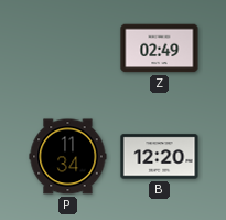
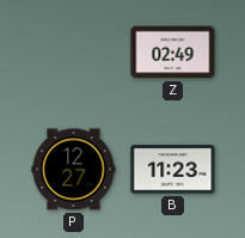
P: 11:34 -> 12:27
B: 12:20 -> 11:23
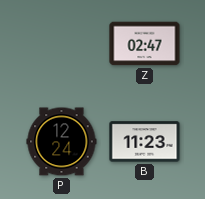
Z: 02:49 -> 02:47
P: 12:27 -> 12:24
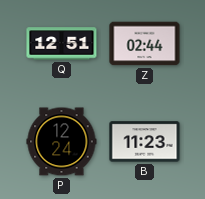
Q: none -> 12:51
Z: 02:47 -> 02:44
